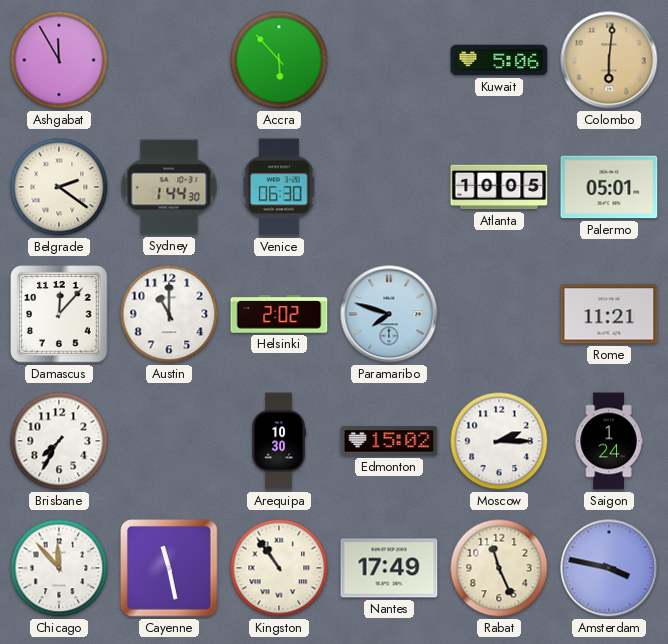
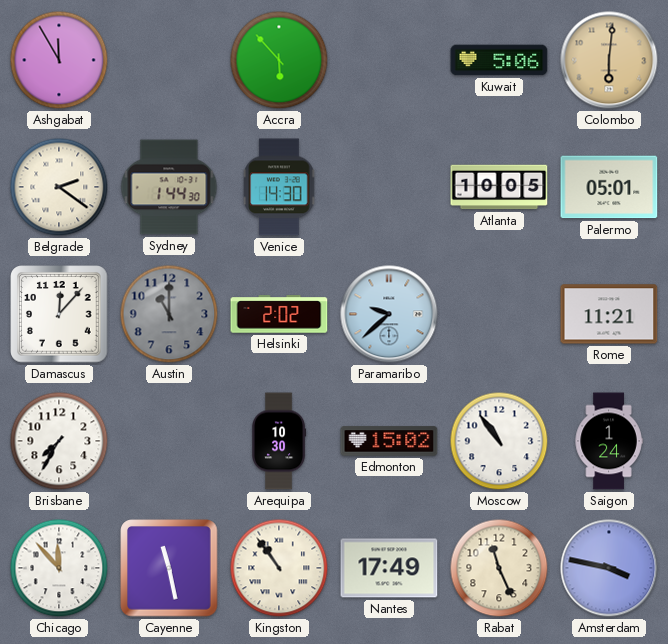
Venice: 06:30 -> 14:30
Austin dial: white -> grey
Paramaribo: 7:48 -> 9:38
Moscow: 2:15 -> 10:54
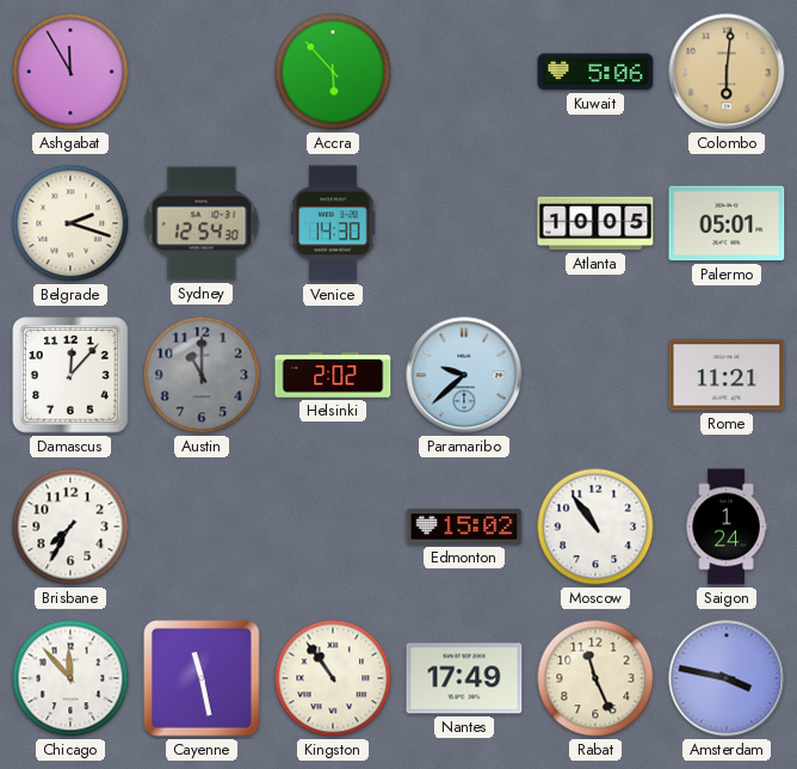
Belgrade: 2:21 -> 2:18
Sydney: 1:44 -> 12:54
Arequipa: 10:30 -> none
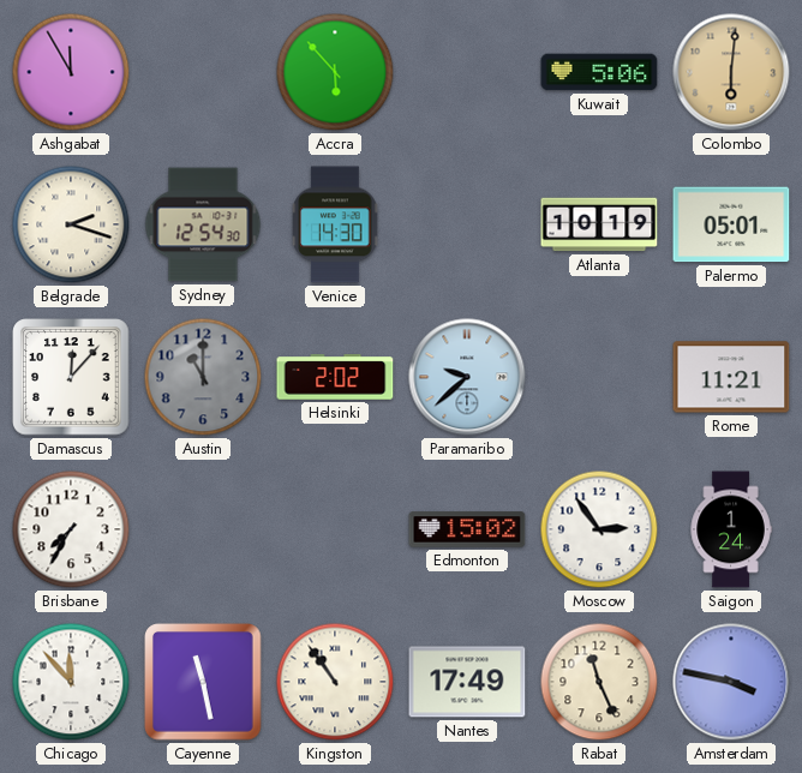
Atlanta: 10:05 -> 10:19
Moscow: 10:54 -> 2:54
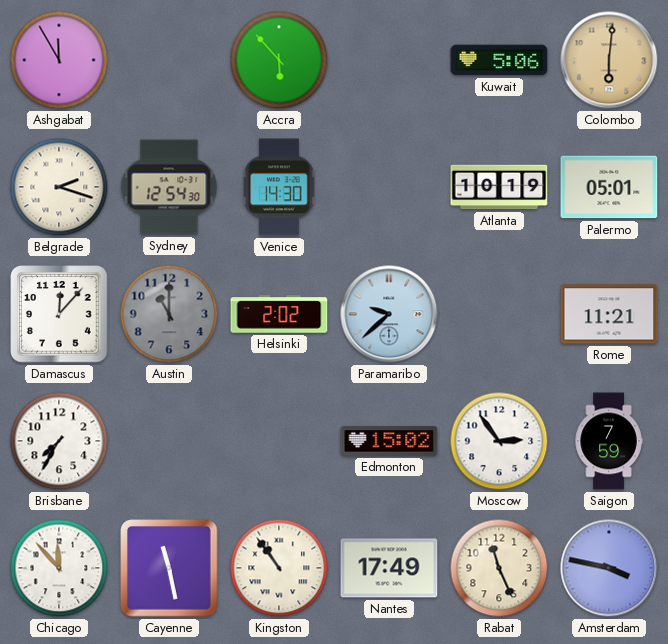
Saigon: 1:24 -> 7:59
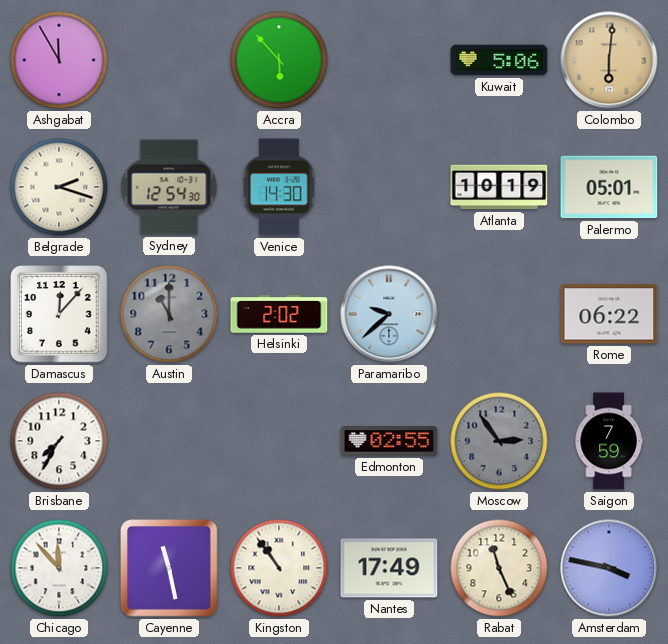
Rome: 11:21 -> 06:22
Edmonton: 15:02 -> 02:55
Moscow dial: white -> grey
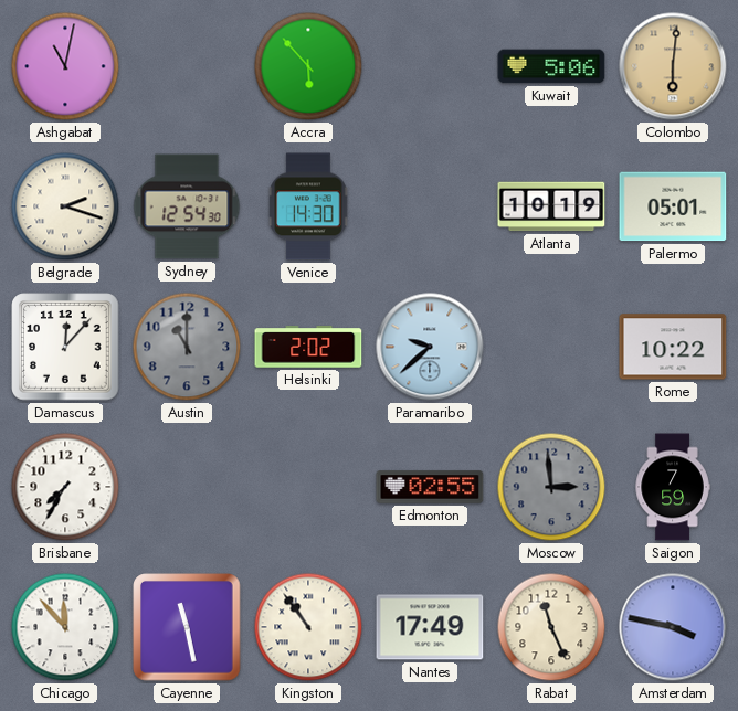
Ashgabat: 11:55 -> 11:02
Rome: 06:22 -> 10:22
Moscow: 2:54 -> 2:59
